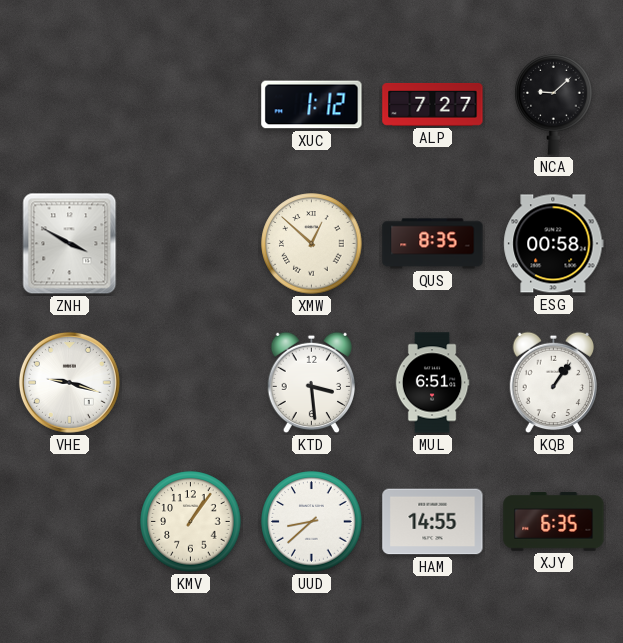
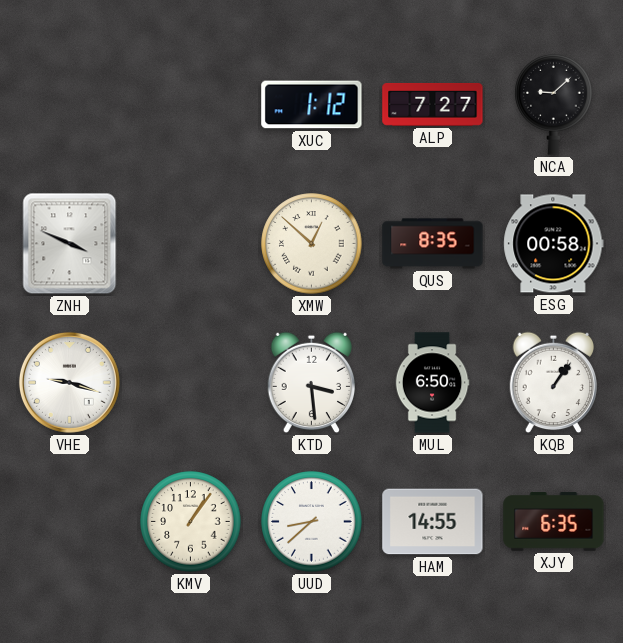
ZNH: 3:50 -> 3:49
MUL: 6:51 -> 6:50
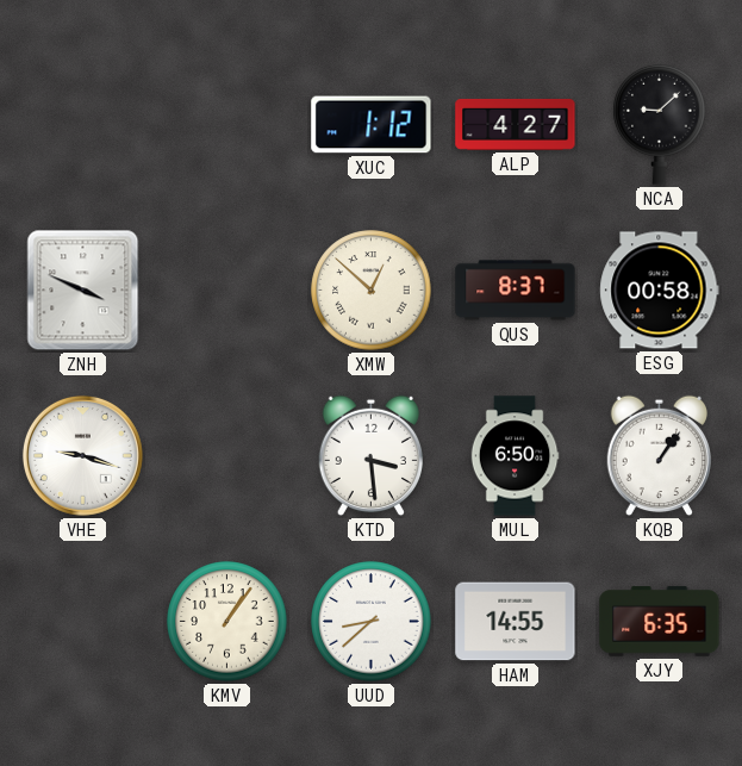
ALP: 7:27 -> 4:27
QUS: 8:35 -> 8:37
